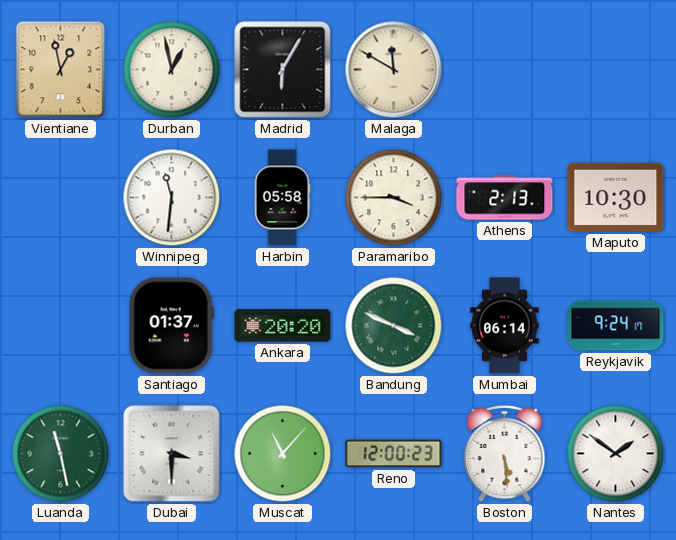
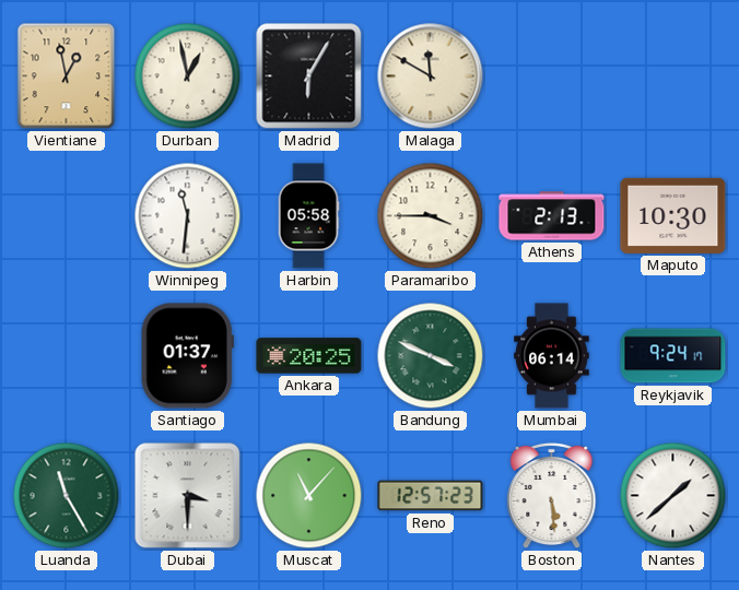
Ankara: 20:20 -> 20:25
Luanda: 11:28 -> 11:25
Reno: 12:00 -> 12:57
Nantes: 1:51 -> 1:38
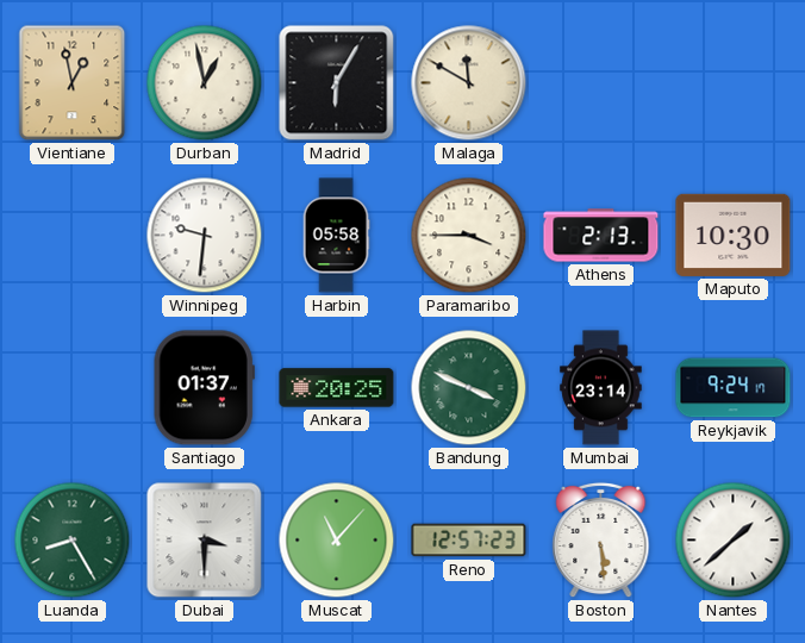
Winnipeg: 11:31 -> 9:31
Mumbai: 06:14 -> 23:14
Luanda: 11:25 -> 8:25
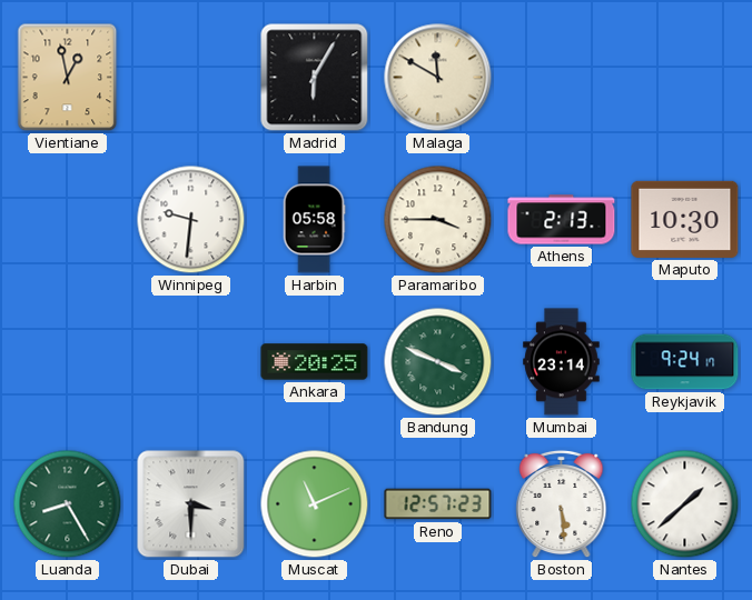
Durban: 12:58 -> none
Santiago: 01:37 -> none
Muscat: 11:07 -> 11:11
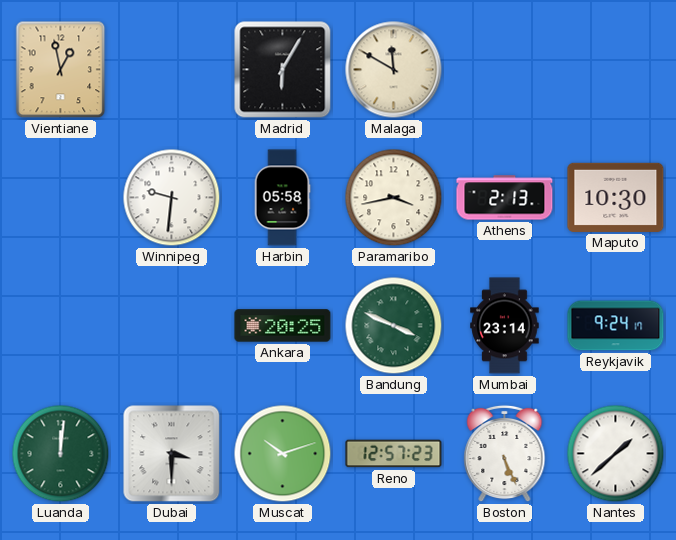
Paramaribo: 3:45 -> 3:43
Luanda: 8:25 -> 12:01
Muscat: 11:11 -> 10:12
Boston: 5:29 -> 5:26
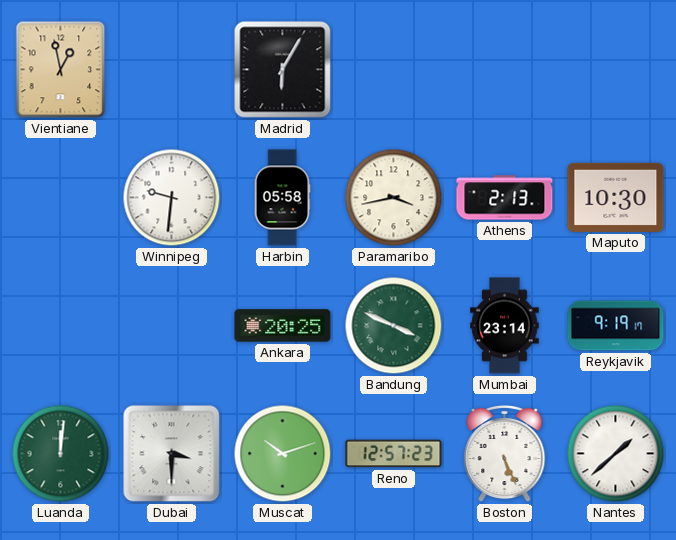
Malaga: 11:50 -> none
Reykjavik: 9:24 -> 9:19
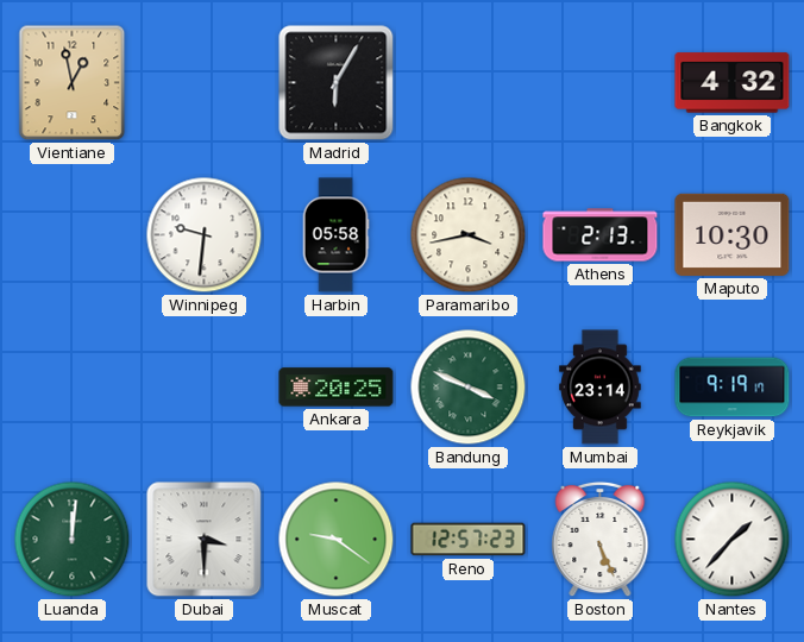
Bangkok: none -> 4:32
Muscat: 10:12 -> 9:21
Nantes: 1:38 -> 1:37
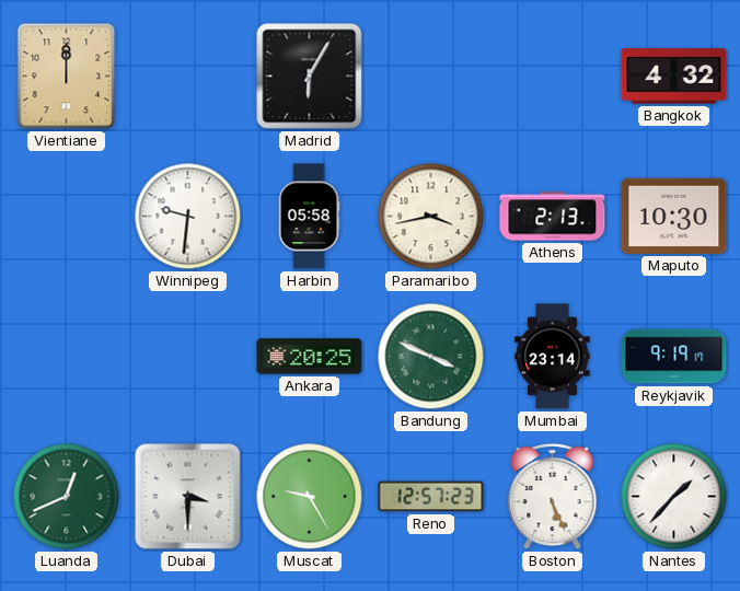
Vientiane: 12:58 -> 12:00
Luanda: 12:01 -> 12:41
Muscat: 9:21 -> 9:25
